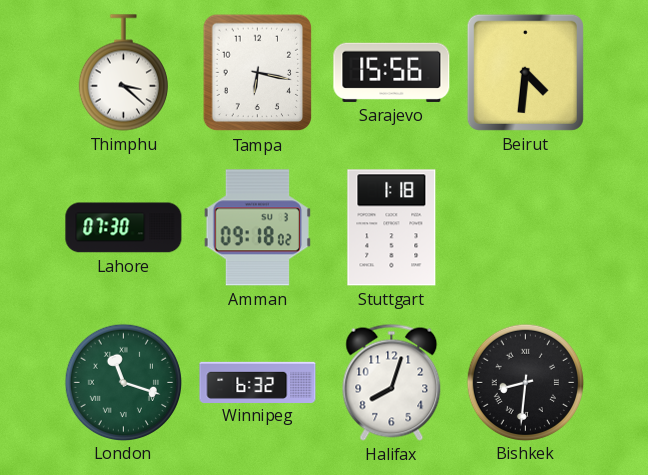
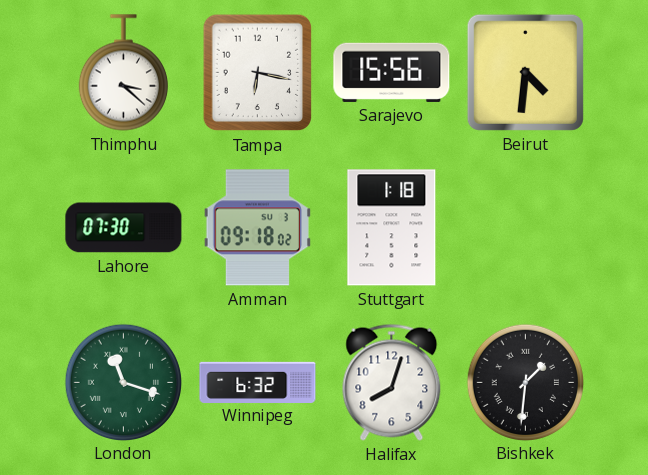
Bishkek: 8:31 -> 1:31
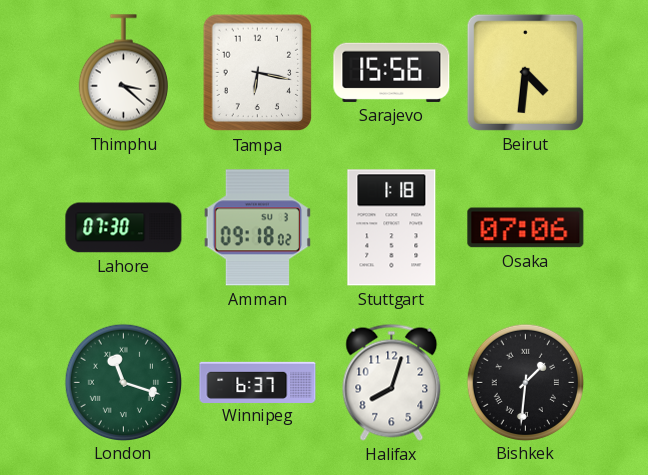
Osaka: none -> 07:06
Winnipeg: 6:32 -> 6:37
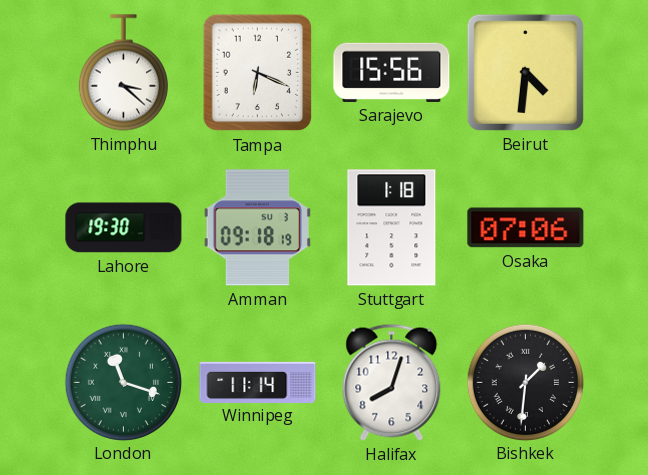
Tampa: 6:17 -> 6:19
Lahore: 07:30 -> 19:30
Amman: 09:18:02 -> 09:18:19
Winnipeg: 6:37 -> 11:14
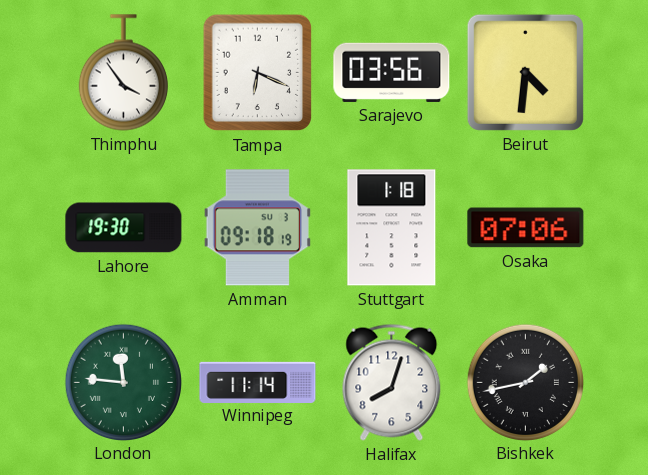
Thimphu: 3:22 -> 3:54
Sarajevo: 15:56 -> 03:56
London: 11:18 -> 11:46
Bishkek: 1:31 -> 1:43
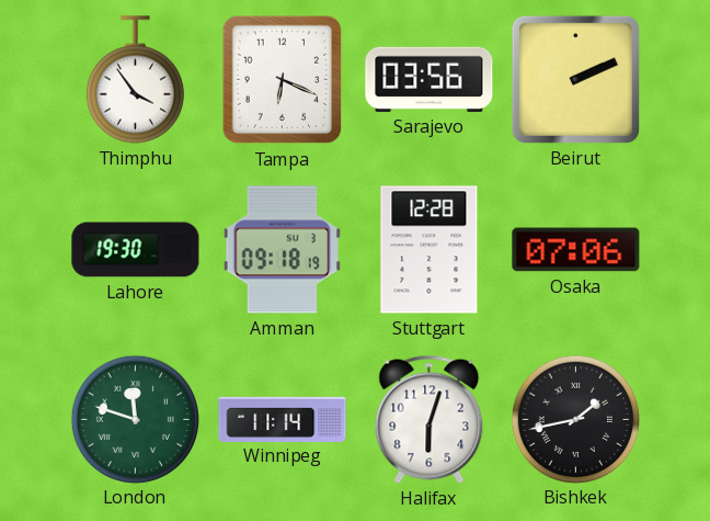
Beirut: 4:31 -> 2:11
Stuttgart: 1:18 -> 12:28
London: 11:46 -> 11:48
Halifax: 8:03 -> 6:03
